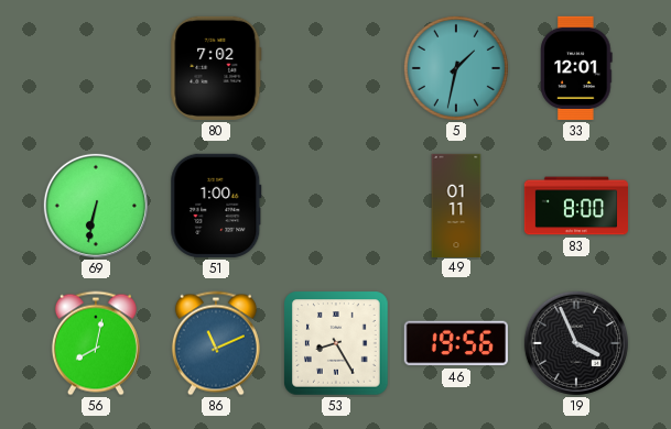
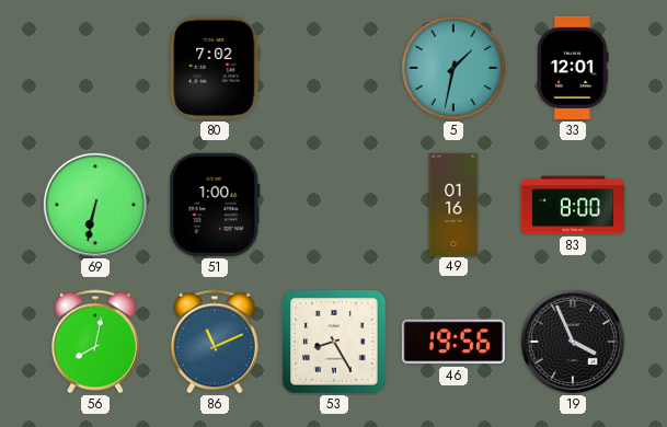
49: 01:11 -> 01:16
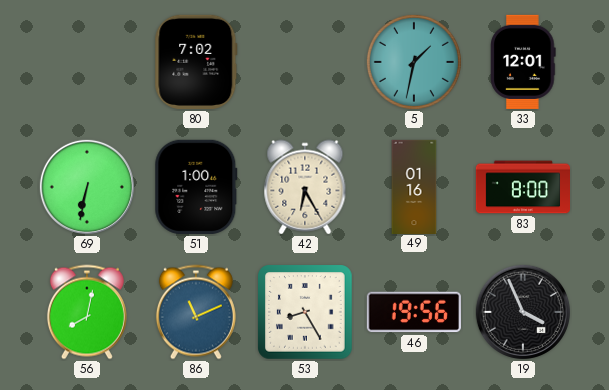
42: none -> 6:25
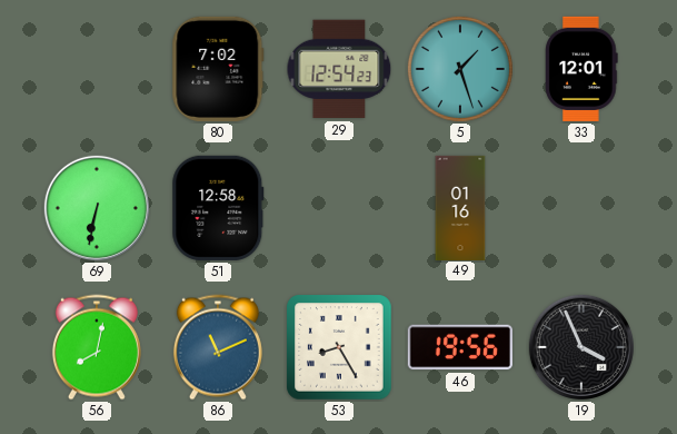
29: none -> 12:54
5: 1:32 -> 1:27
51: 1:00 -> 12:58
42: 6:25 -> none
83: 8:00 -> none
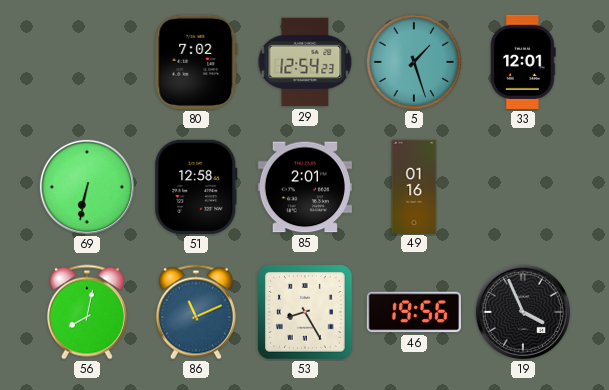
85: none -> 2:01
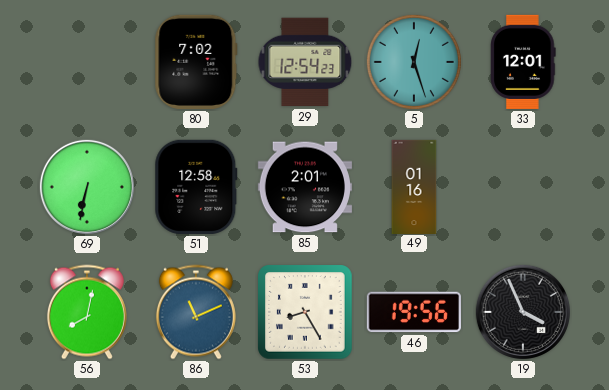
5: 1:27 -> 12:27
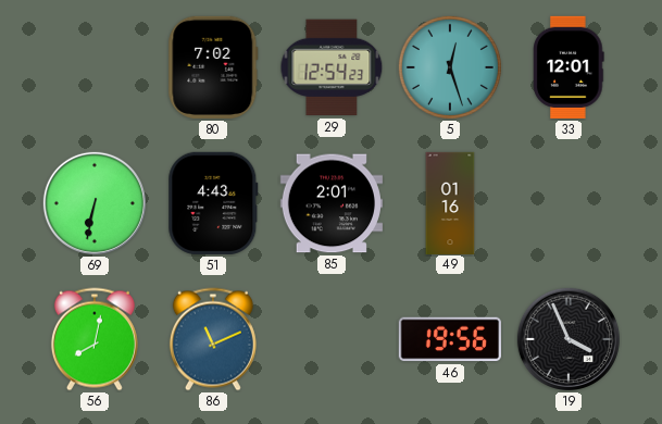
51: 12:58 -> 4:43
53: 8:25 -> none
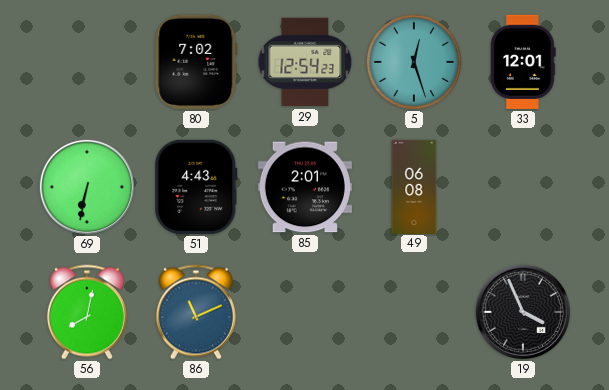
49: 01:16 -> 06:08
46: 19:56 -> none
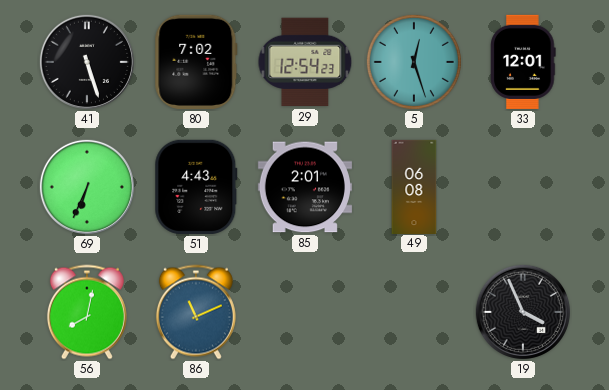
41: none -> 5:27
69: 6:32 -> 6:34
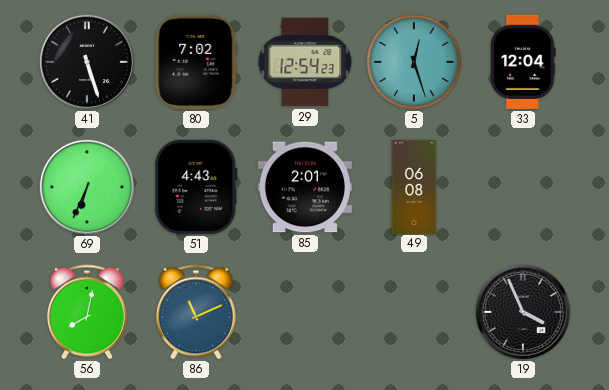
33: 12:01 -> 12:04
